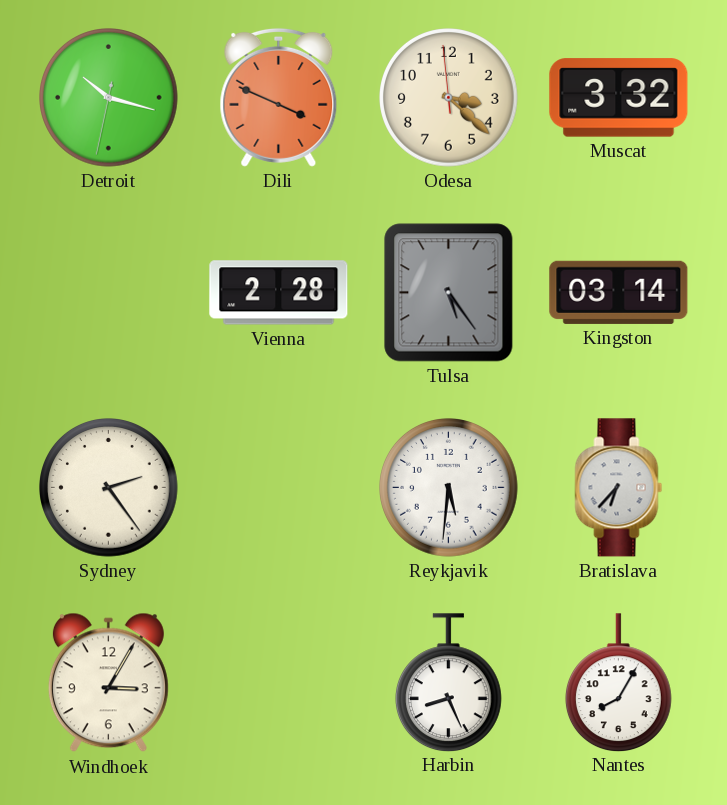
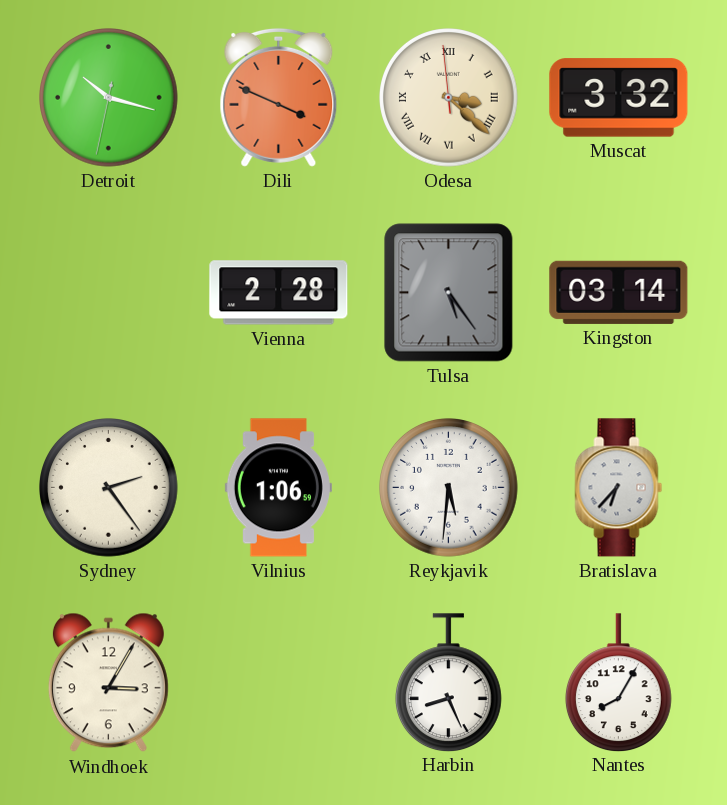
Odesa numerals: Arabic -> Roman
Vilnius: none -> 1:06
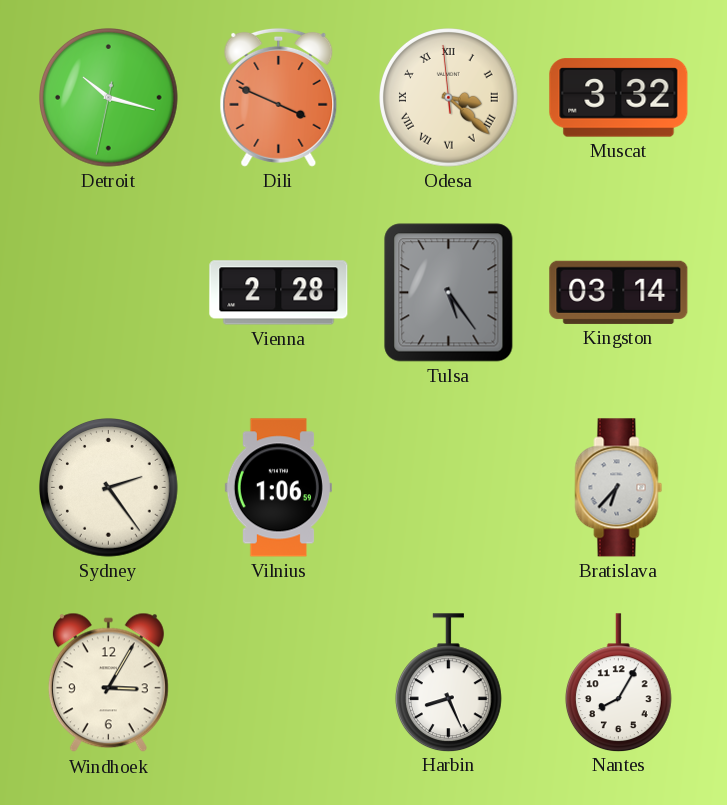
Reykjavik: 5:31 -> none
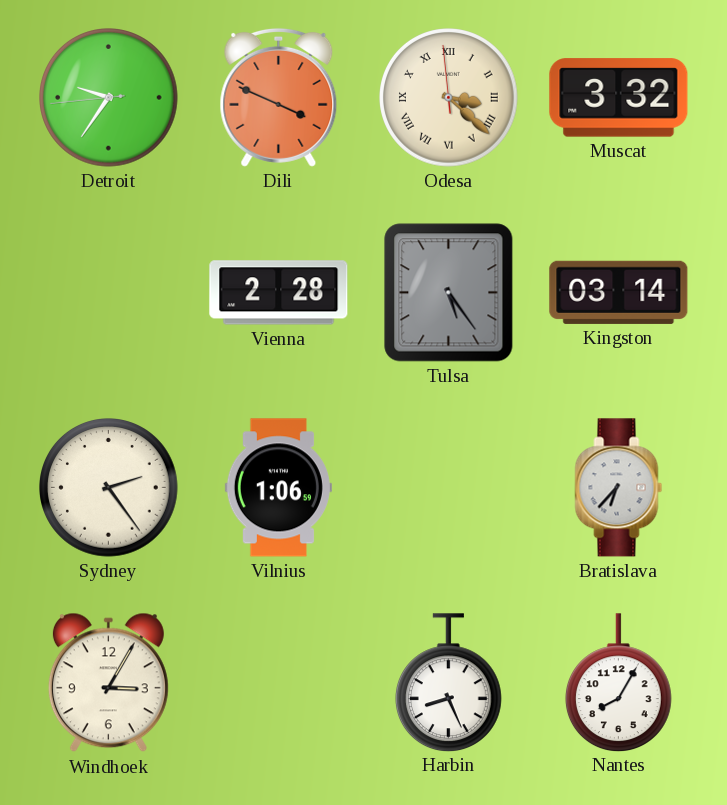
Detroit: 10:17 -> 9:35
